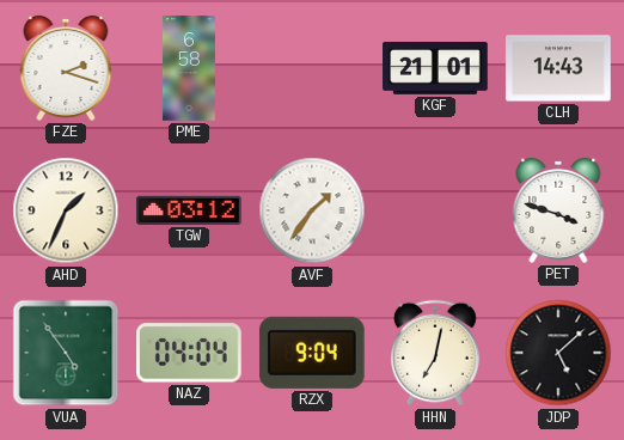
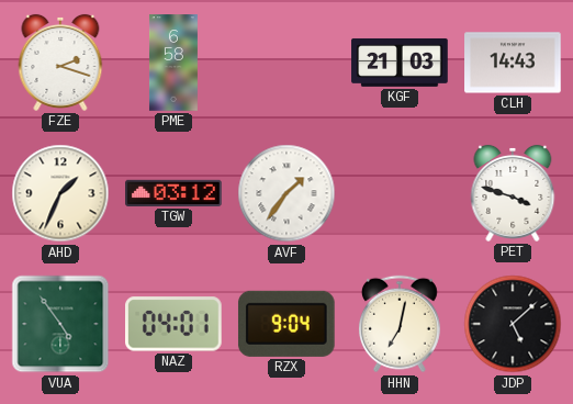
KGF: 21:01 -> 21:03
NAZ: 04:04 -> 04:01
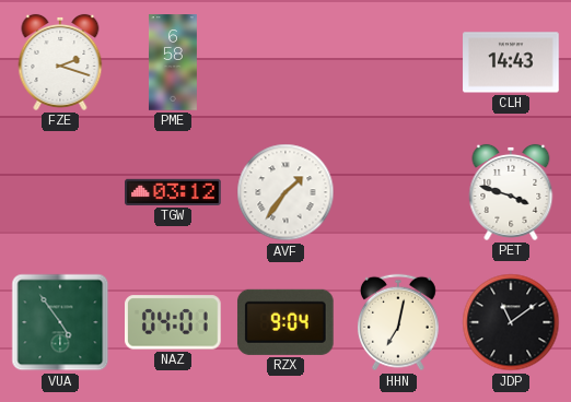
KGF: 21:03 -> none
AHD: 1:34 -> none
JDP: 5:08 -> 11:09
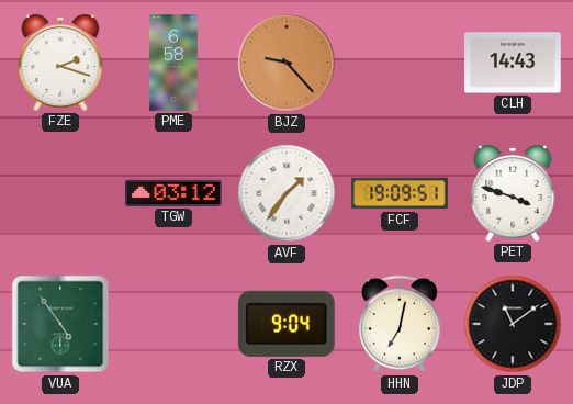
BJZ: none -> 9:23
FCF: none -> 19:09
NAZ: 04:01 -> none
